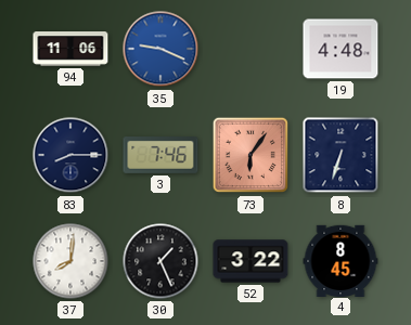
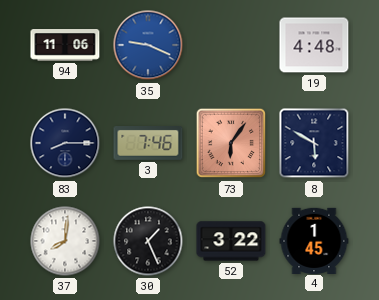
8: 6:33 -> 5:50
4: 8:45 -> 1:45
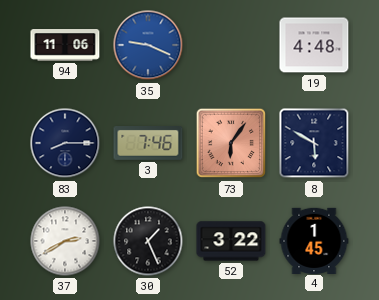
37: 8:01 -> 2:40
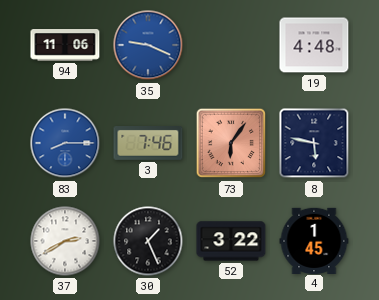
83 dial: navy -> blue
8: 5:50 -> 5:47
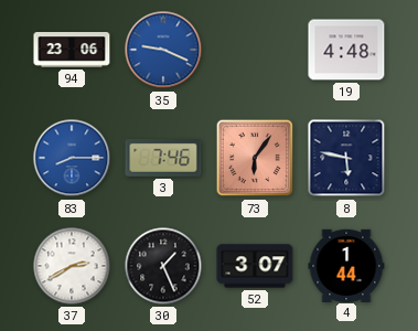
94: 11:06 -> 23:06
52: 3:22 -> 3:07
4: 1:45 -> 1:44
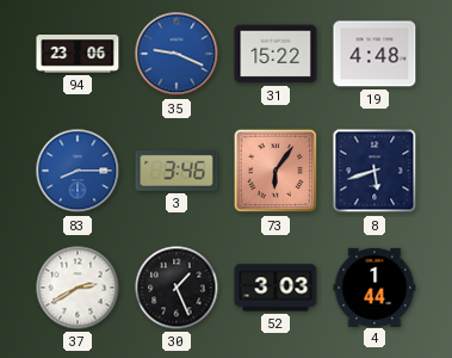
31: none -> 15:22
3: 7:46 -> 3:46
8: 5:47 -> 5:42
52: 3:07 -> 3:03
